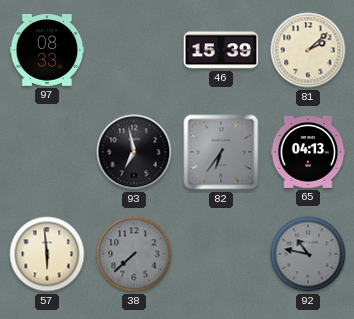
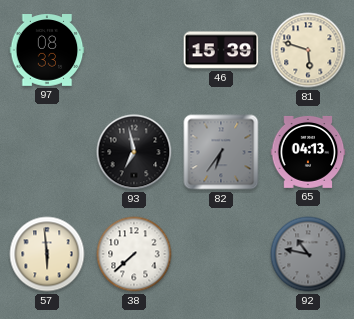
81: 2:08 -> 5:48
38 dial: grey -> white
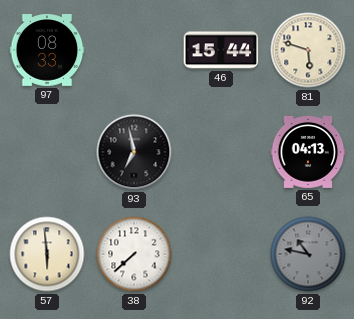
46: 15:39 -> 15:44
82: 6:36 -> none
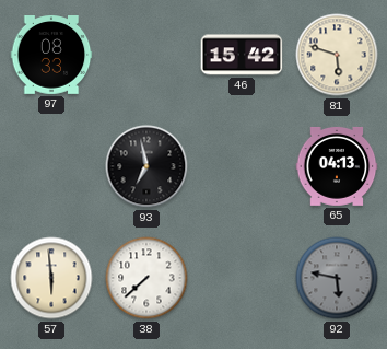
46: 15:44 -> 15:42
92: 10:47 -> 5:47
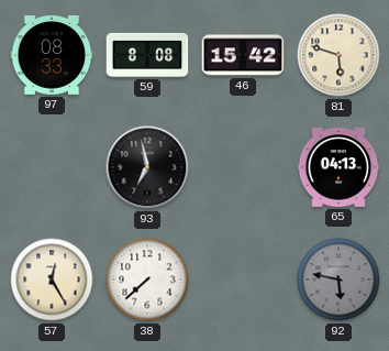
59: none -> 8:08
57: 5:59 -> 12:25
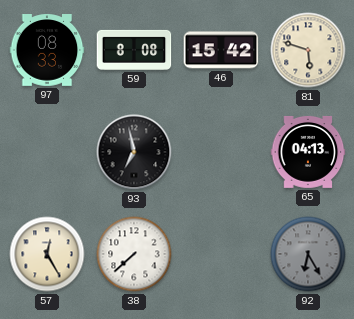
92: 5:47 -> 6:25
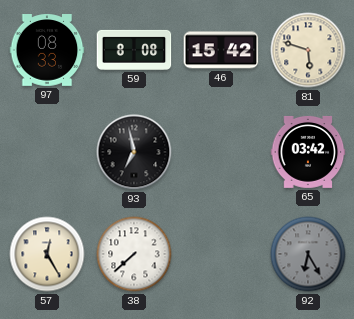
65: 04:13 -> 03:42
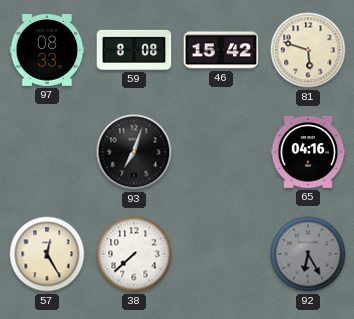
93: 6:58 -> 7:03
65: 03:42 -> 04:16
